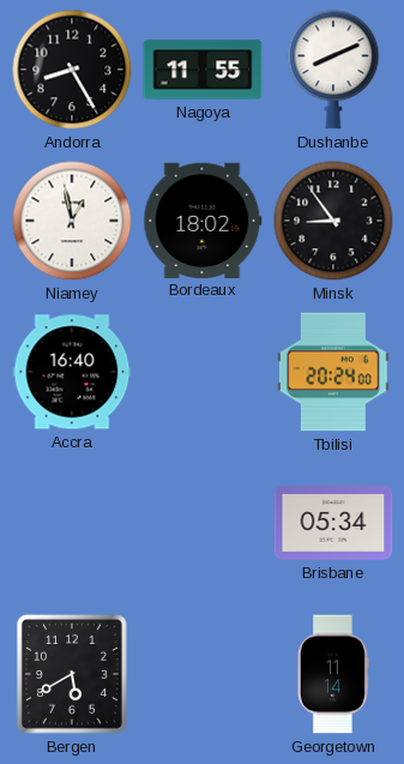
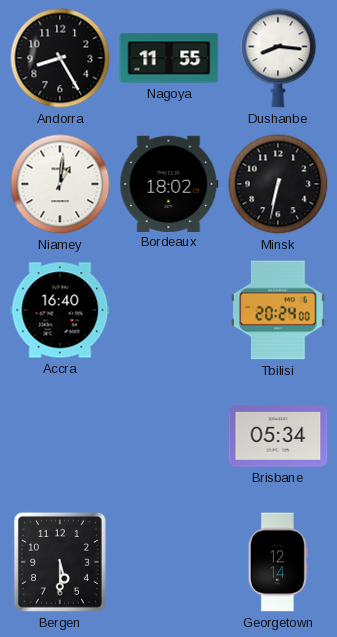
Dushanbe: 8:11 -> 8:16
Niamey: 12:58 -> 1:01
Minsk: 8:54 -> 6:32
Bergen: 5:40 -> 5:30
Georgetown: 11:14 -> 12:14
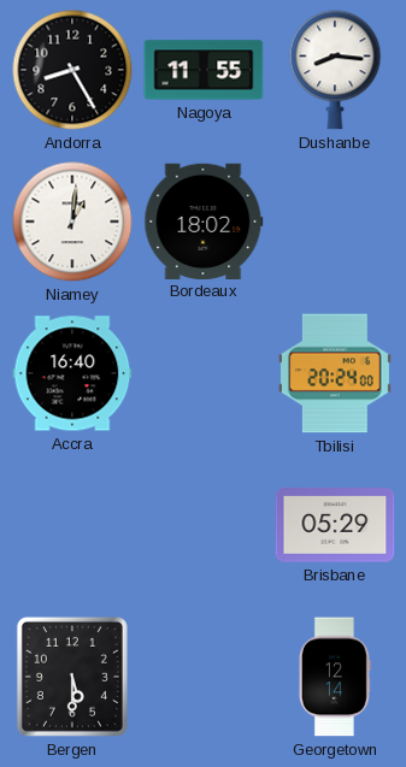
Minsk: 6:32 -> none
Brisbane: 05:34 -> 05:29
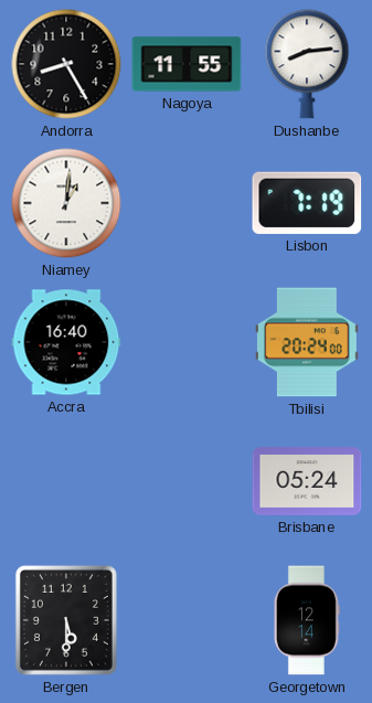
Dushanbe: 8:16 -> 8:14
Bordeaux: 18:02 -> none
Lisbon: none -> 7:19
Brisbane: 05:29 -> 05:24
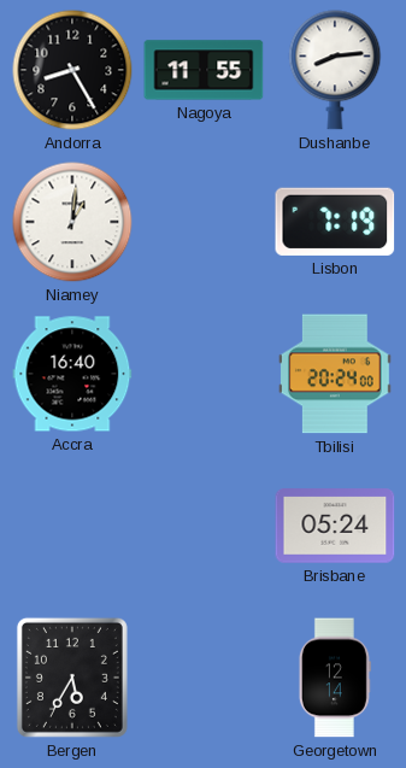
Bergen: 5:30 -> 5:35
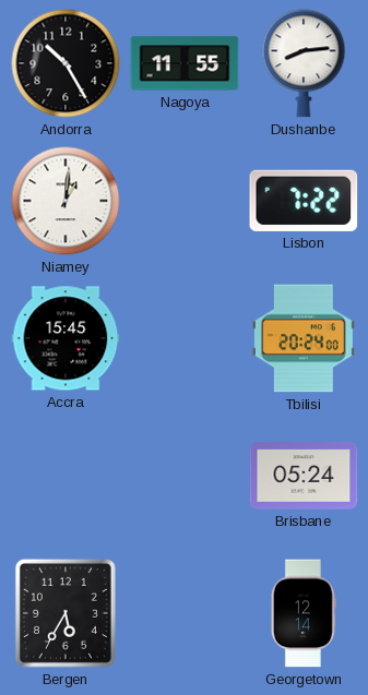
Andorra: 8:25 -> 10:25
Lisbon: 7:19 -> 7:22
Accra: 16:40 -> 15:45
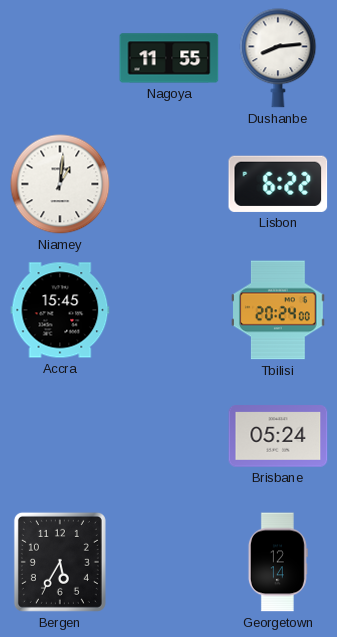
Andorra: 10:25 -> none
Lisbon: 7:22 -> 6:22
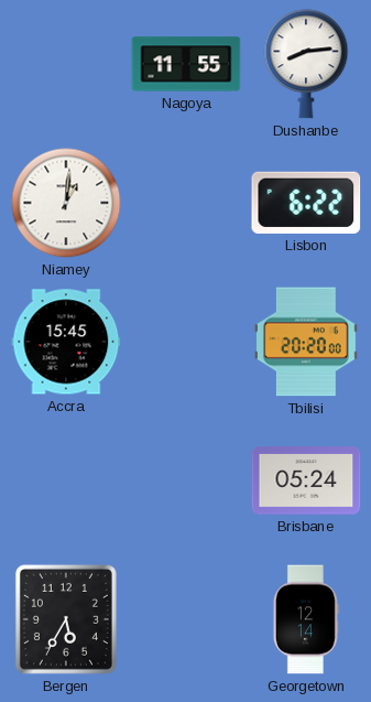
Tbilisi: 20:24 -> 20:20
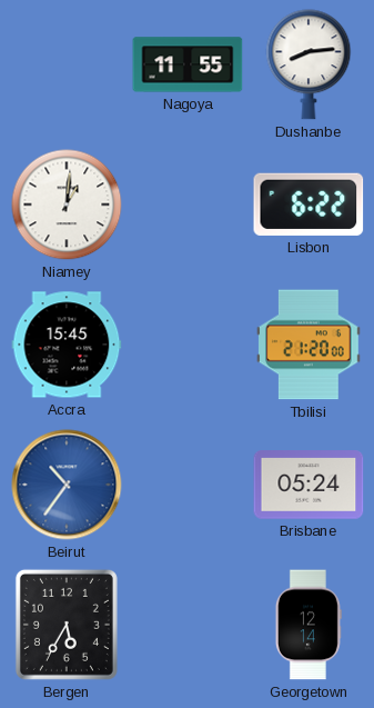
Tbilisi: 20:20 -> 21:20
Beirut: none -> 10:36
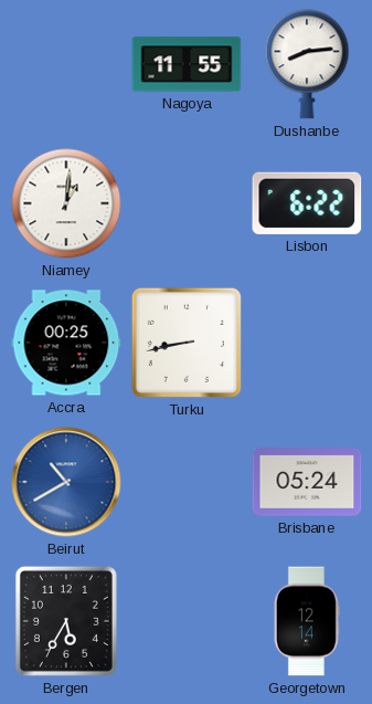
Accra: 15:45 -> 00:25
Turku: none -> 8:43
Tbilisi: 21:20 -> none
Beirut: 10:36 -> 10:40
